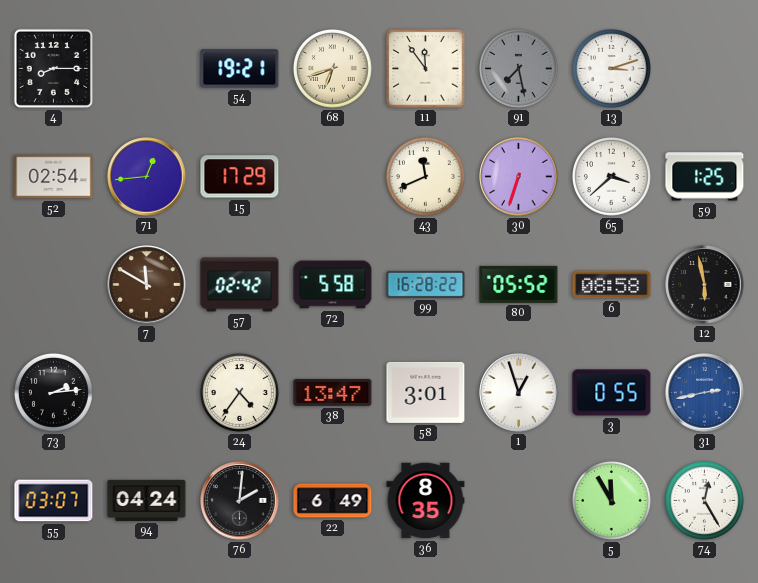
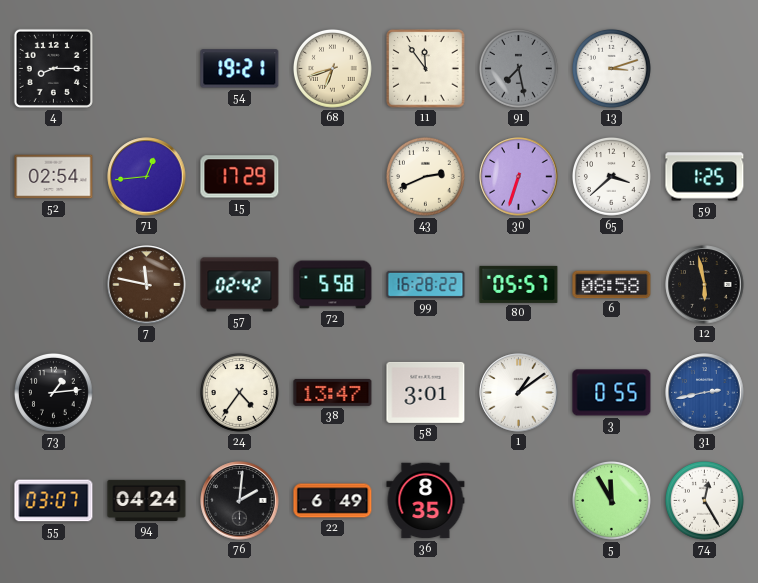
43: 11:41 -> 2:41
7: 11:50 -> 11:47
80: 05:52 -> 05:57
73: 2:14 -> 1:14
1: 12:57 -> 1:09
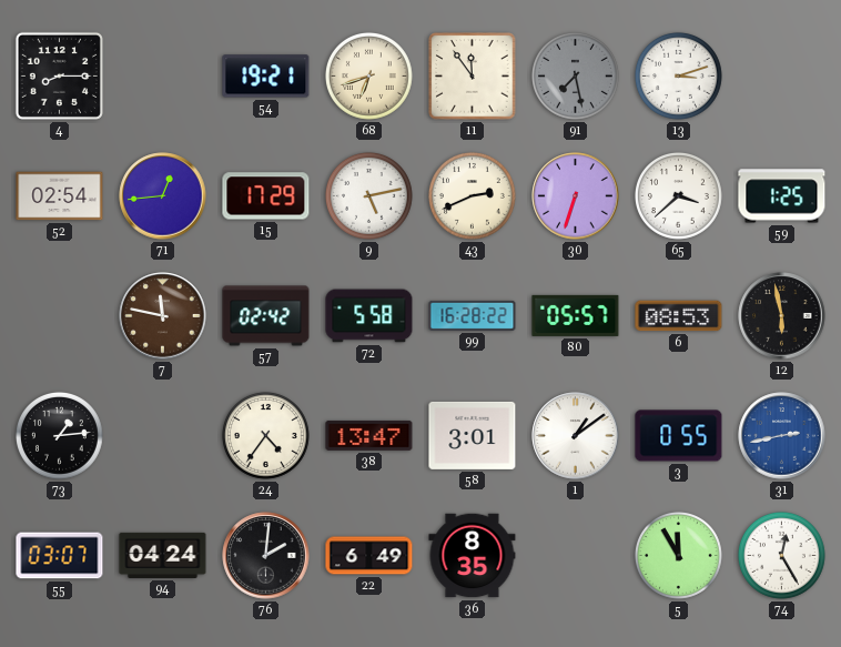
9: none -> 5:13
6: 08:58 -> 08:53
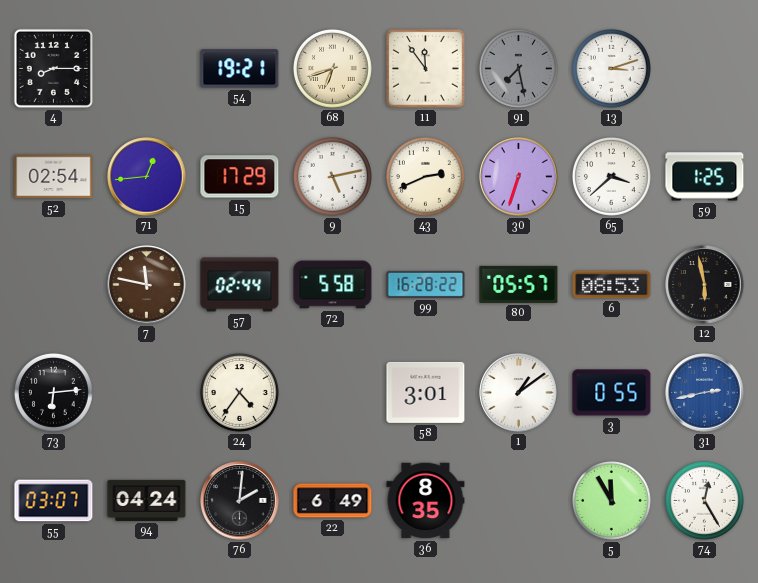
57: 02:42 -> 02:44
73: 1:14 -> 6:14
38: 13:47 -> none
